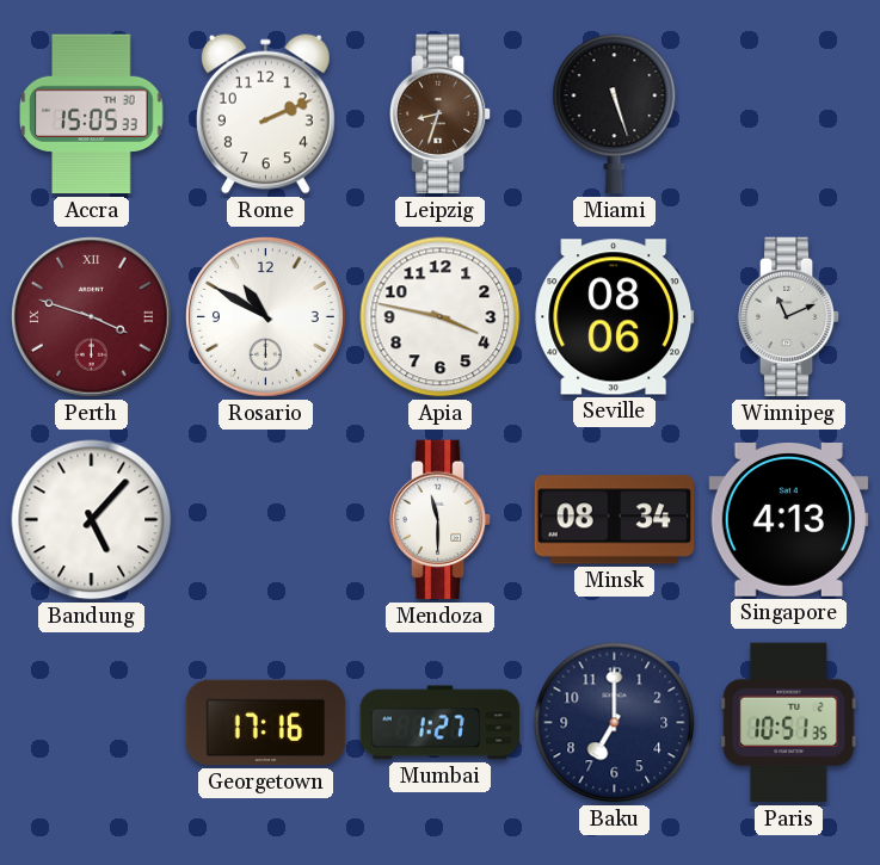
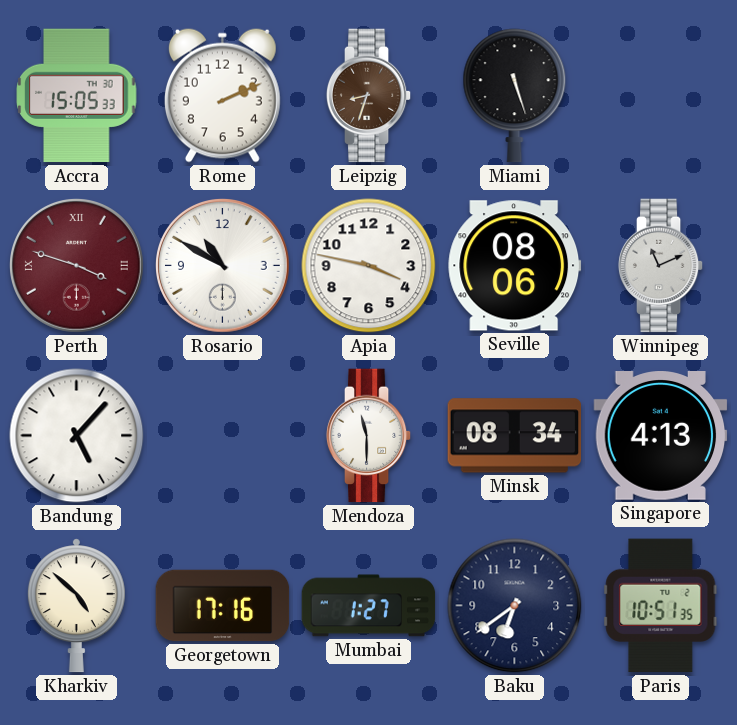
Kharkiv: none -> 4:52
Baku: 7:00 -> 6:39
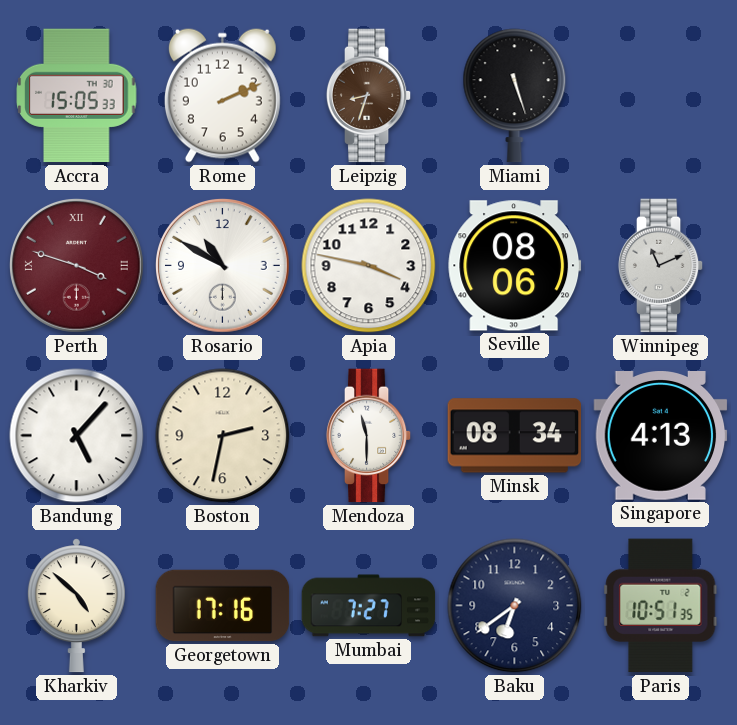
Boston: none -> 2:32
Mumbai: 1:27 -> 7:27
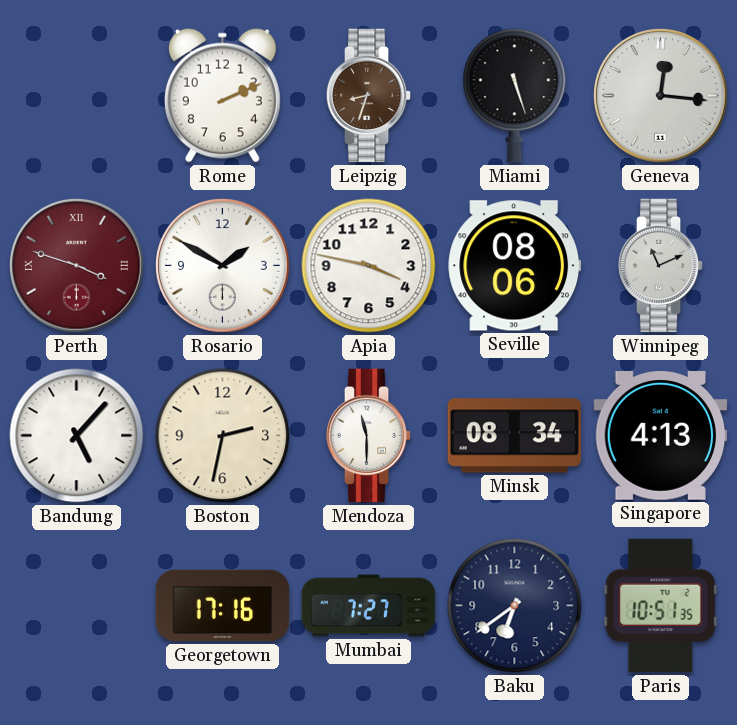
Accra: 15:05 -> none
Geneva: none -> 12:16
Rosario: 10:50 -> 1:50
Kharkiv: 4:52 -> none
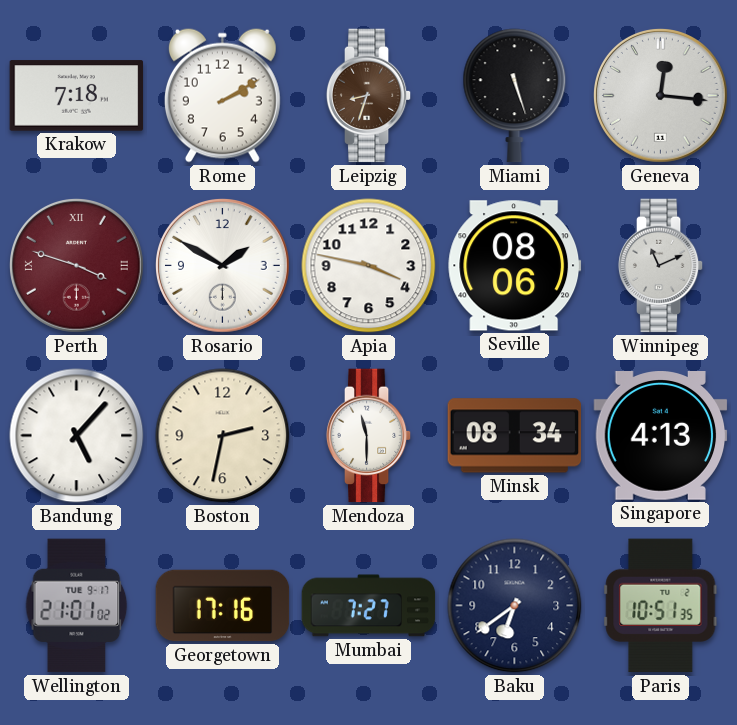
Krakow: none -> 7:18
Rome: 2:11 -> 2:10
Wellington: none -> 21:01
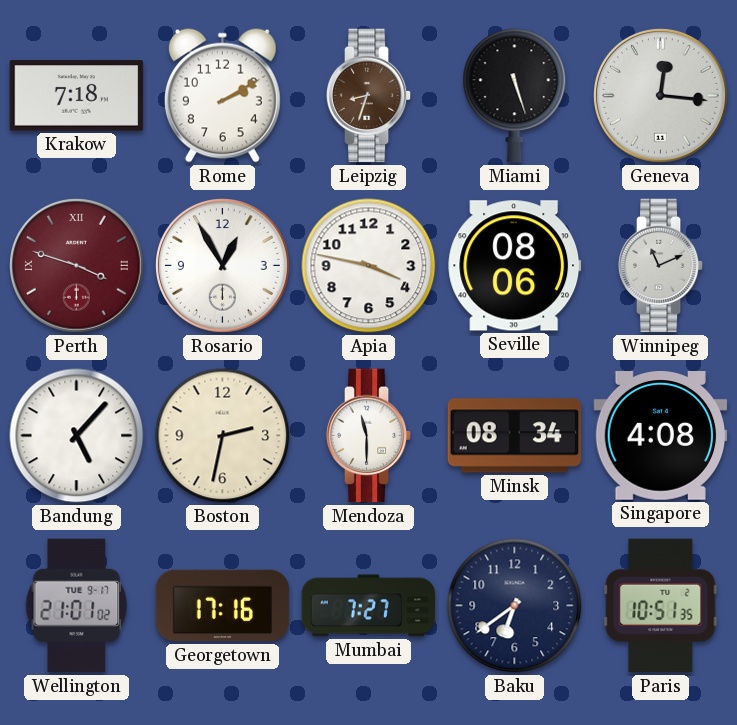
Rosario: 1:50 -> 12:55
Singapore: 4:13 -> 4:08
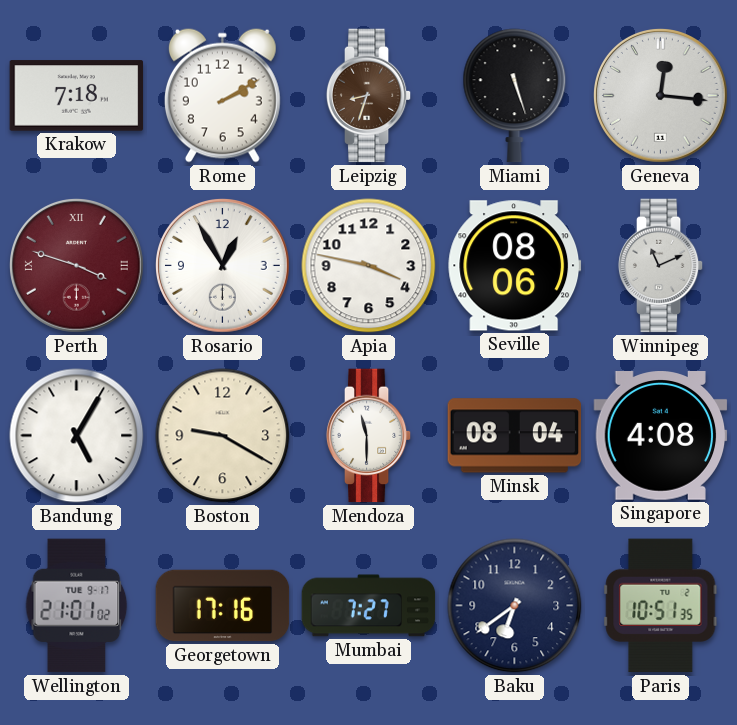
Bandung: 5:07 -> 5:05
Boston: 2:32 -> 9:20
Minsk: 08:34 -> 08:04
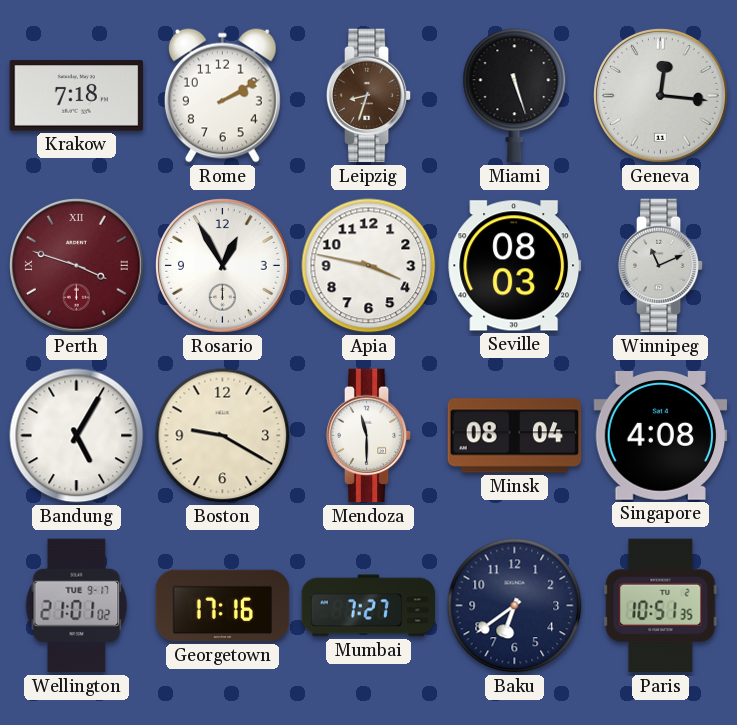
Seville: 08:06 -> 08:03
